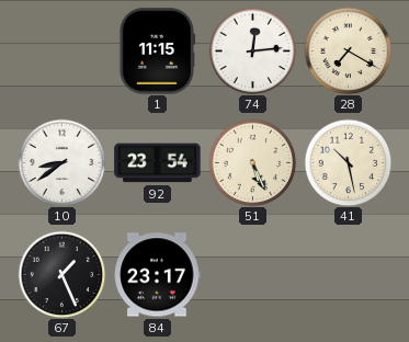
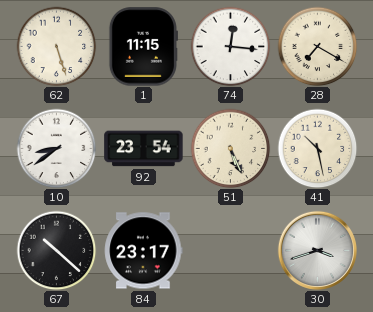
62: none -> 5:27
74: 12:14 -> 12:16
67: 1:26 -> 10:22
30: none -> 3:42
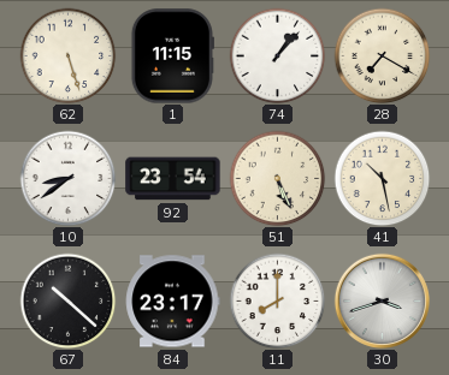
74: 12:16 -> 1:07
11: none -> 8:00
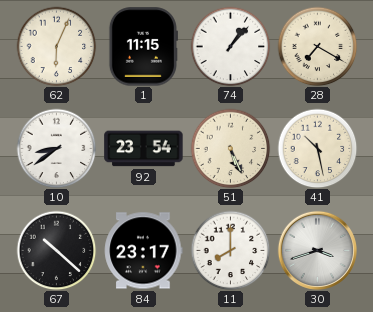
62: 5:27 -> 6:04
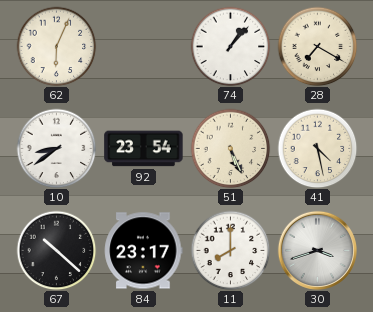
1: 11:15 -> none
41: 10:28 -> 4:28
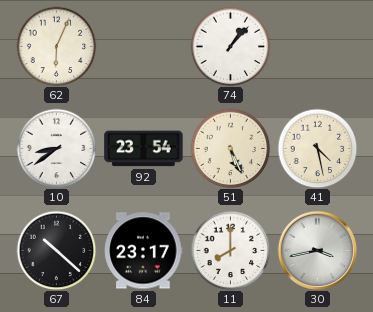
28: 7:20 -> none
30: 3:42 -> 3:43
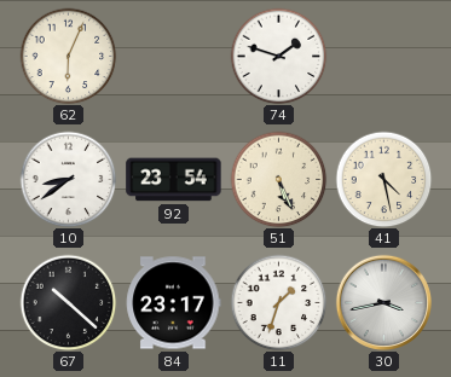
74: 1:07 -> 1:48
11: 8:00 -> 1:33
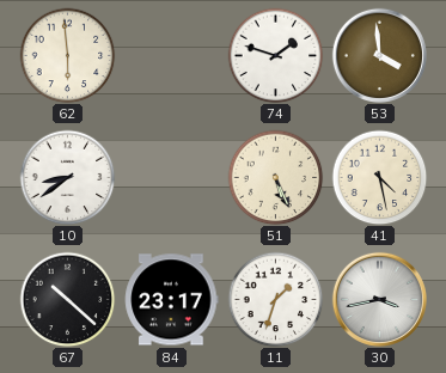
62: 6:04 -> 5:59
53: none -> 3:59
92: 23:54 -> none
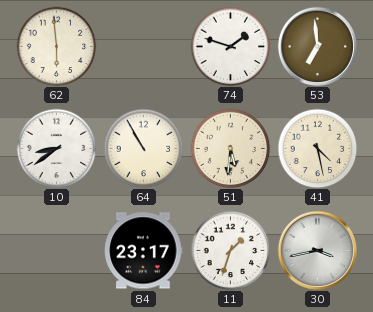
53: 3:59 -> 6:59
64: none -> 10:55
51: 5:26 -> 5:31
67: 10:22 -> none
